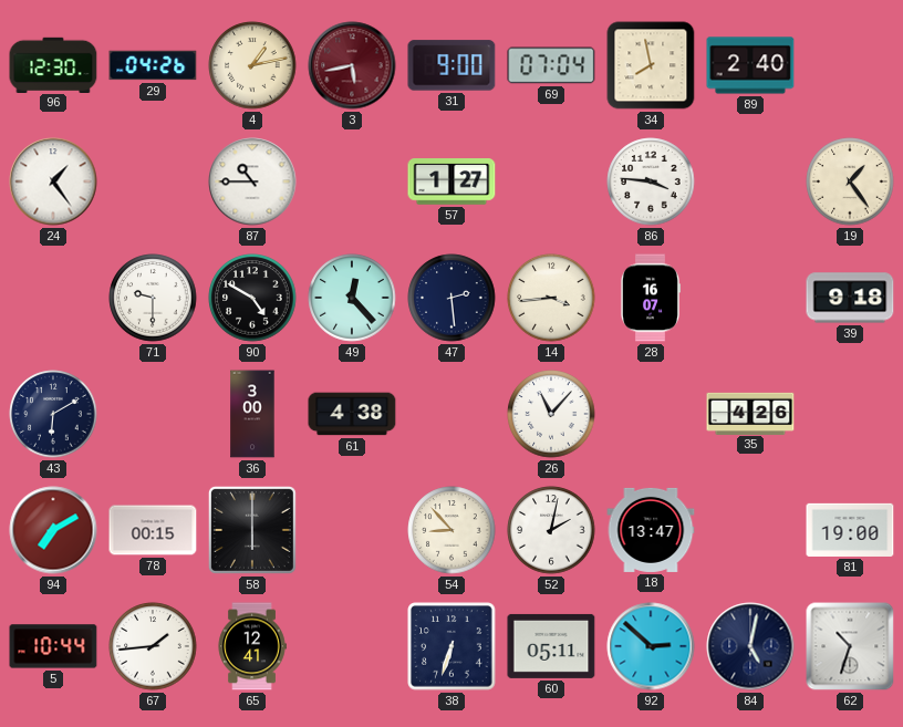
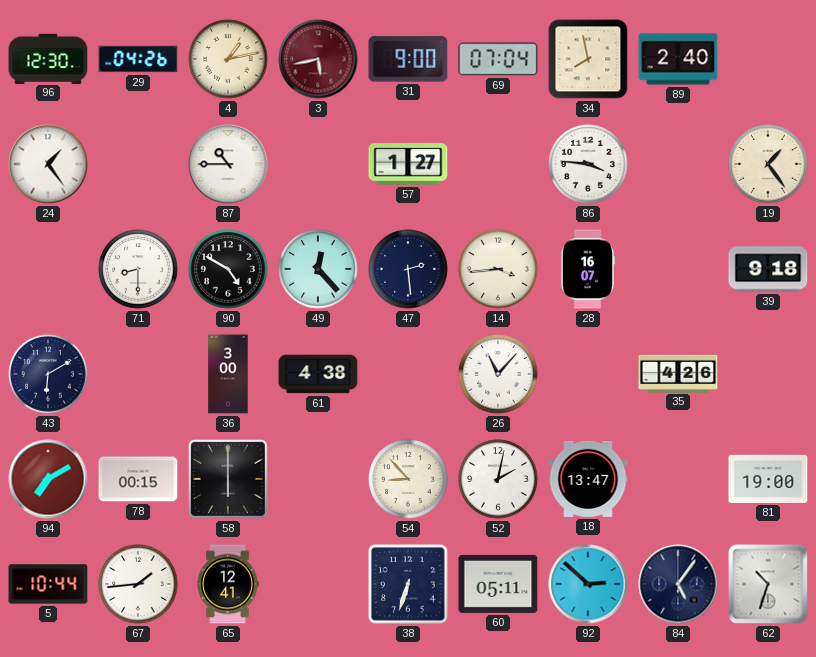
71: 9:30 -> 8:30
84: 5:02 -> 5:06
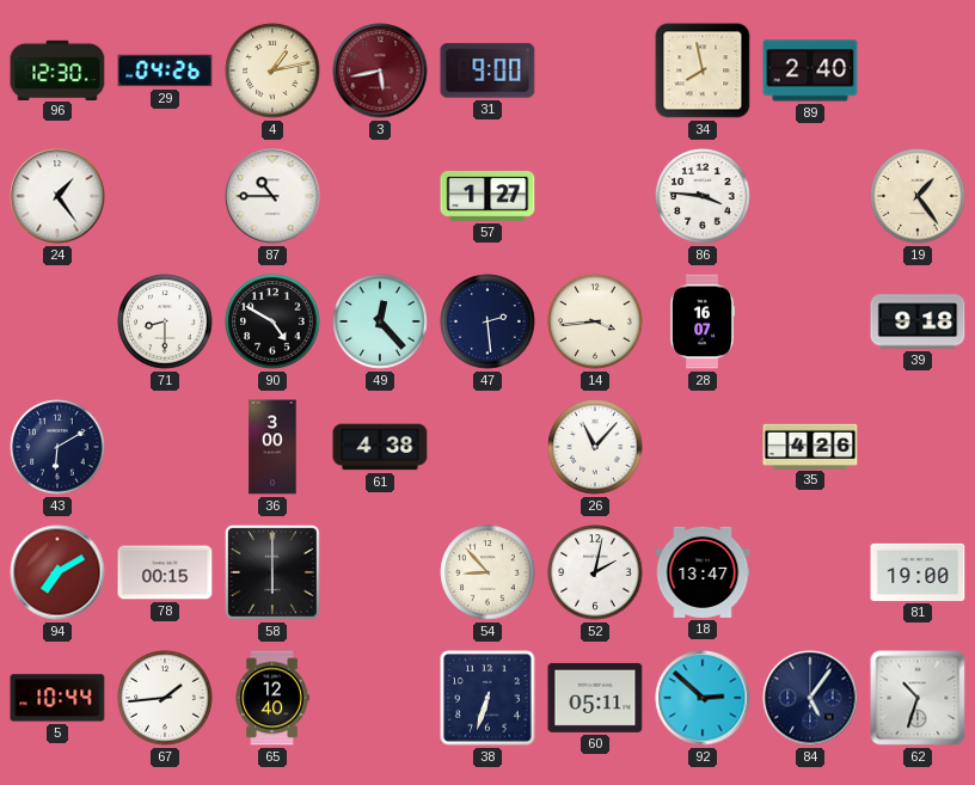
69: 07:04 -> none
65: 12:41 -> 12:40
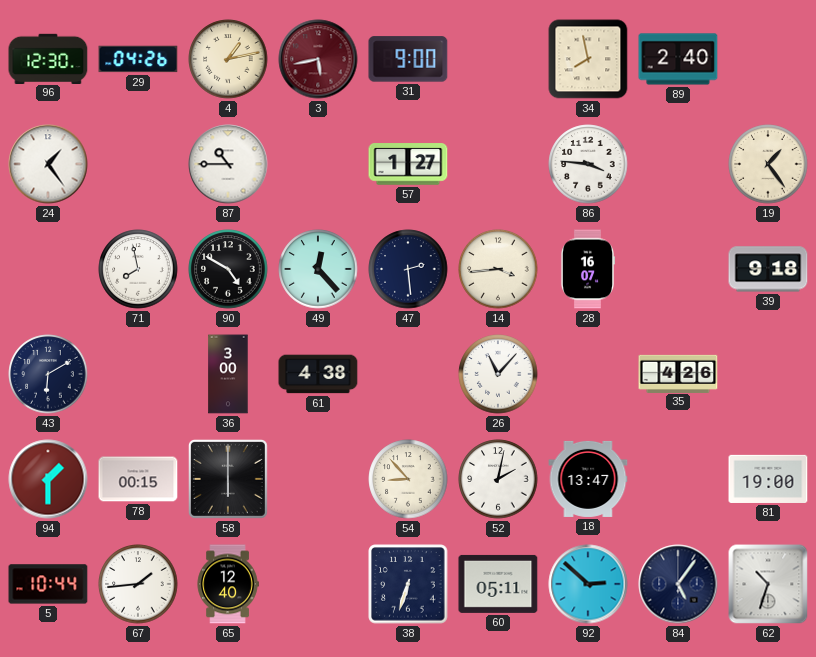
71: 8:30 -> 7:58
94: 7:10 -> 1:30
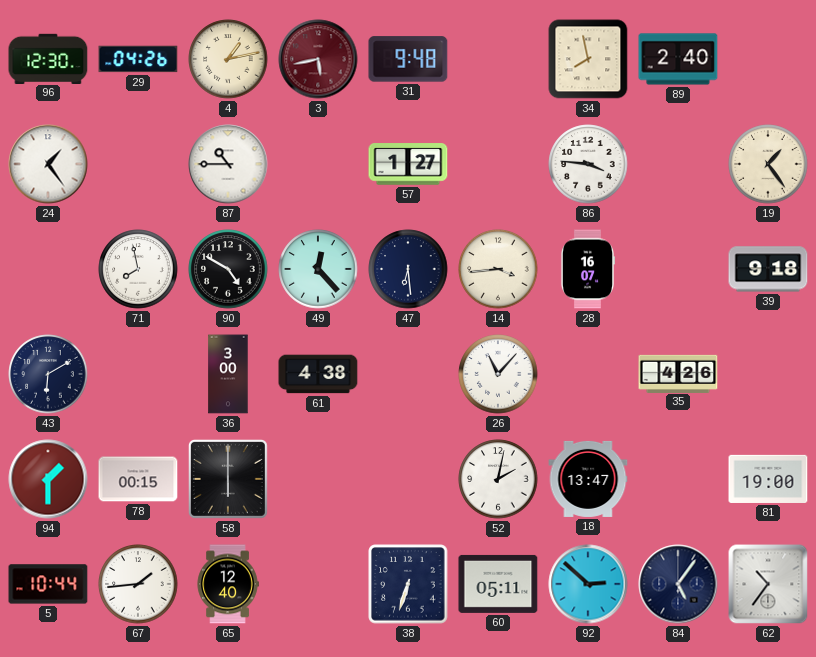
31: 9:00 -> 9:48
47: 2:29 -> 6:29
54: 8:53 -> none
62: 10:33 -> 10:36
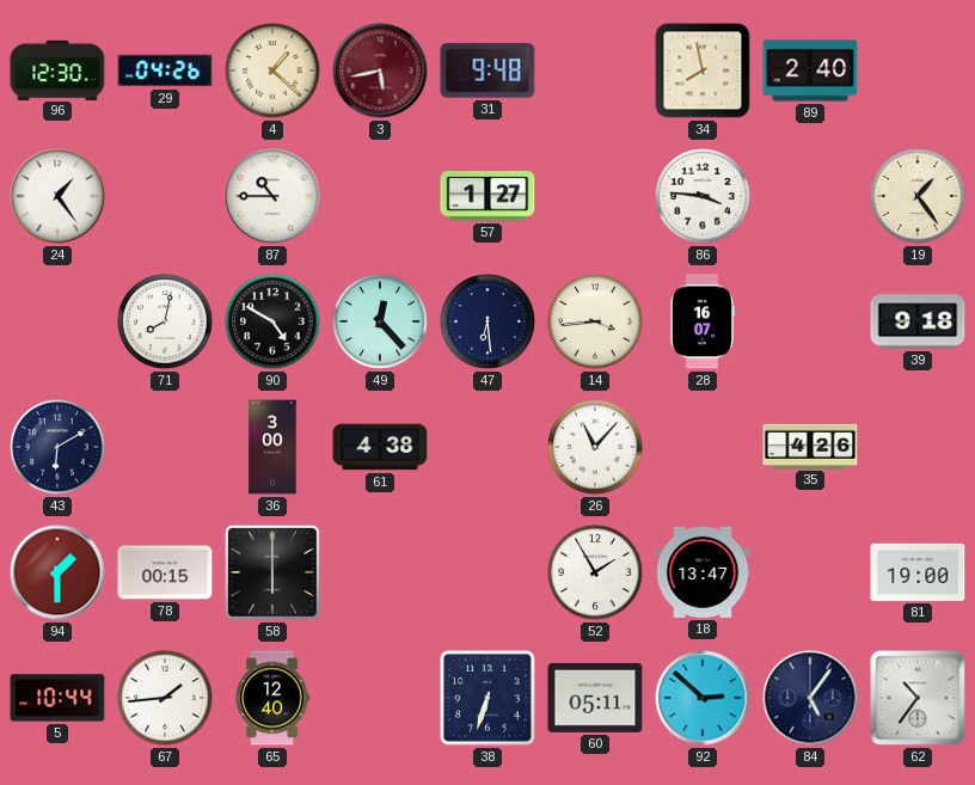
4: 1:13 -> 1:22
71: 7:58 -> 8:02
52: 2:02 -> 1:55
